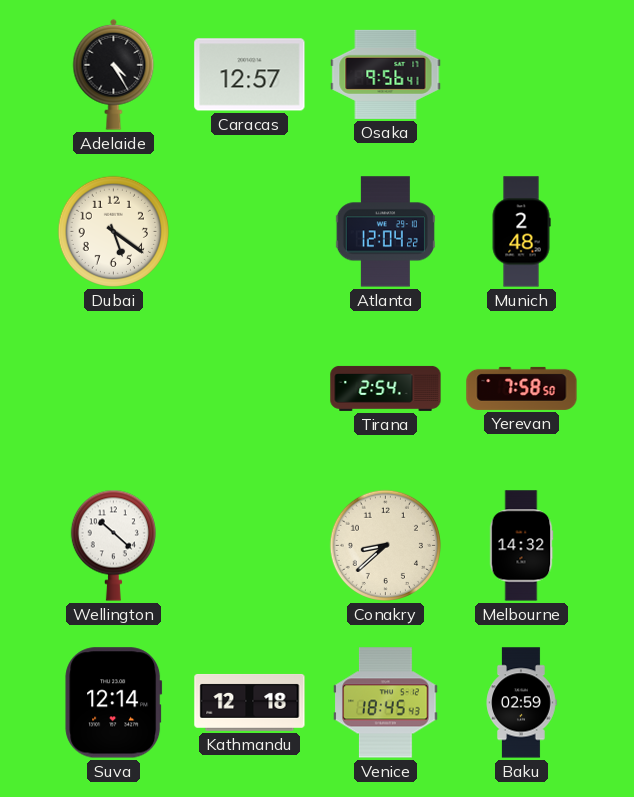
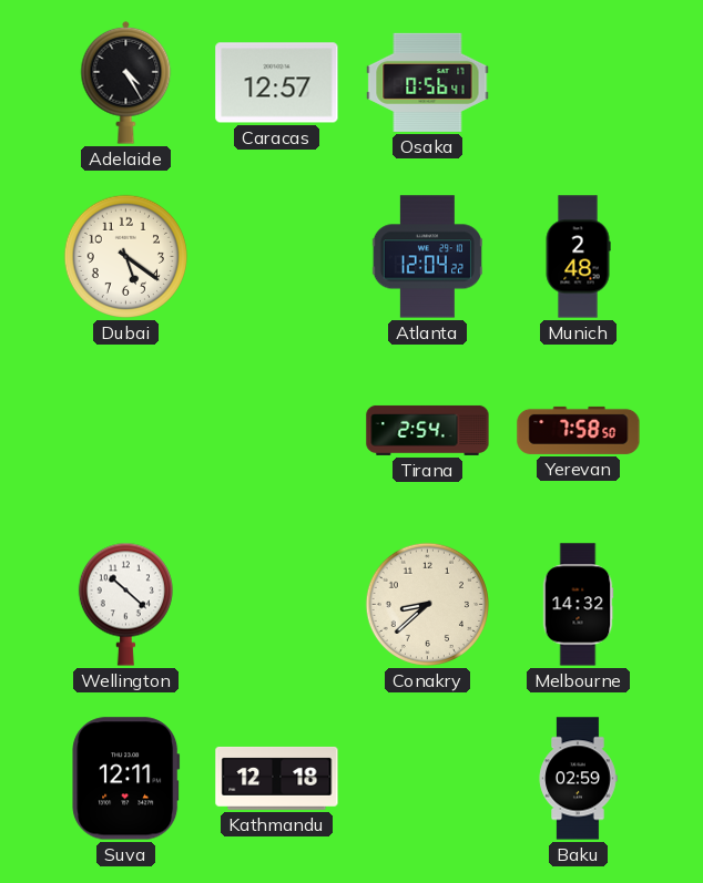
Osaka: 9:56 -> 0:56
Suva: 12:14 -> 12:11
Venice: 18:45 -> none
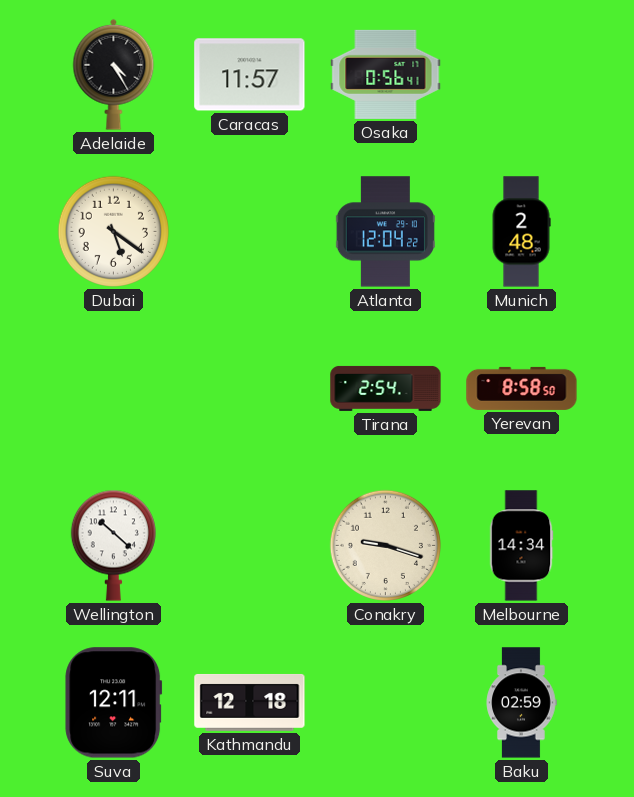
Caracas: 12:57 -> 11:57
Yerevan: 7:58 -> 8:58
Conakry: 8:38 -> 9:18
Melbourne: 14:32 -> 14:34
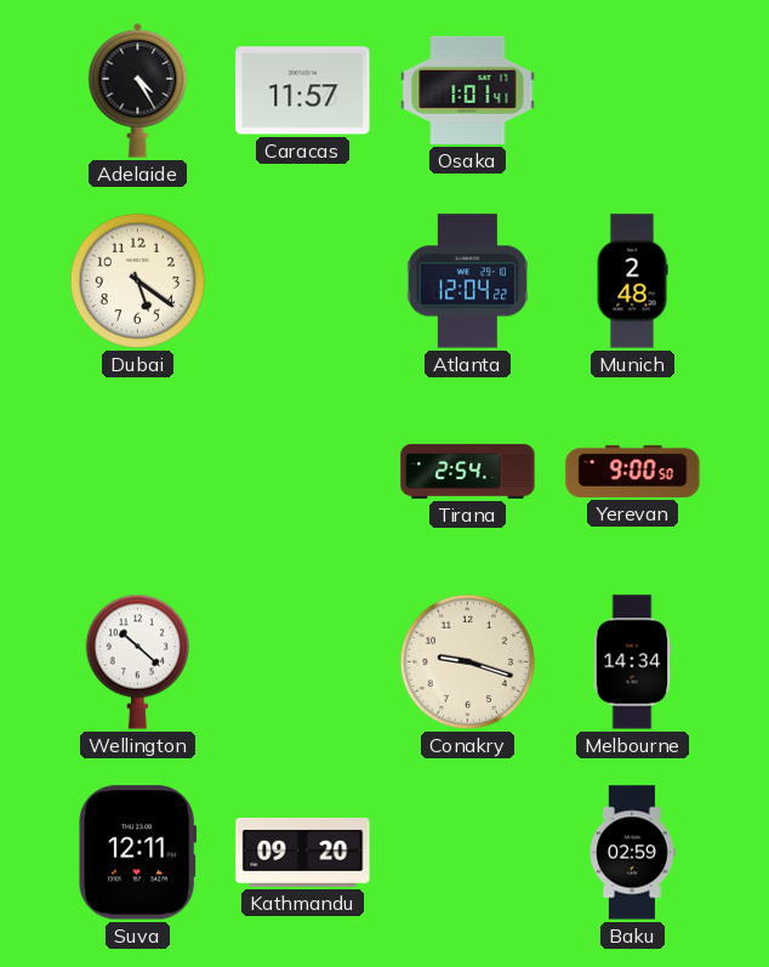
Osaka: 0:56 -> 1:01
Yerevan: 8:58 -> 9:00
Kathmandu: 12:18 -> 09:20
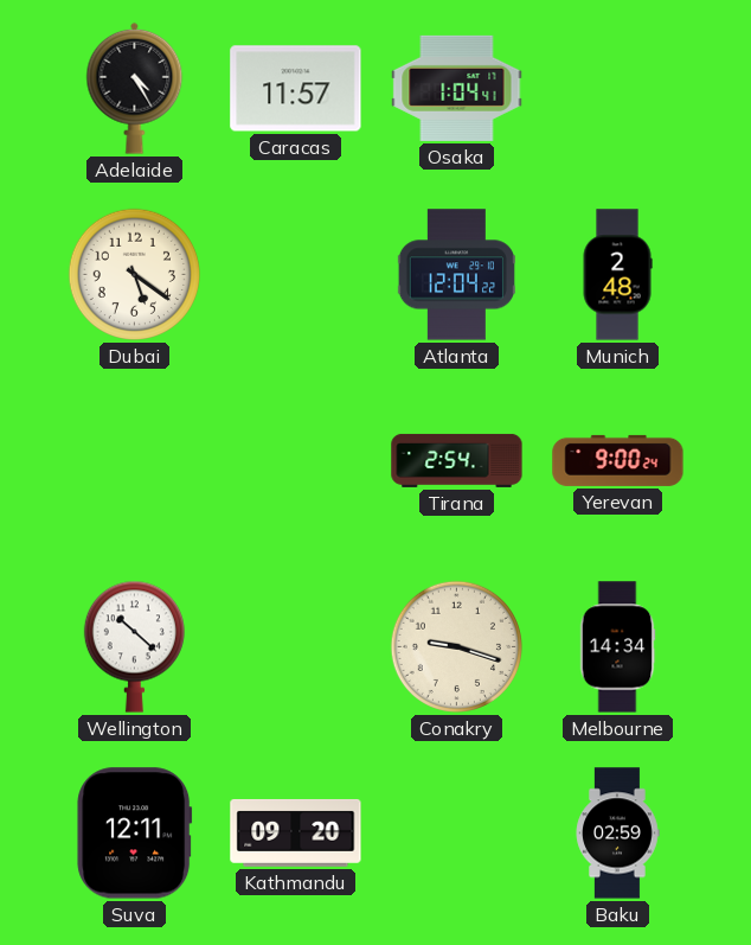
Osaka: 1:01 -> 1:04
Yerevan: 9:00:50 -> 9:00:24
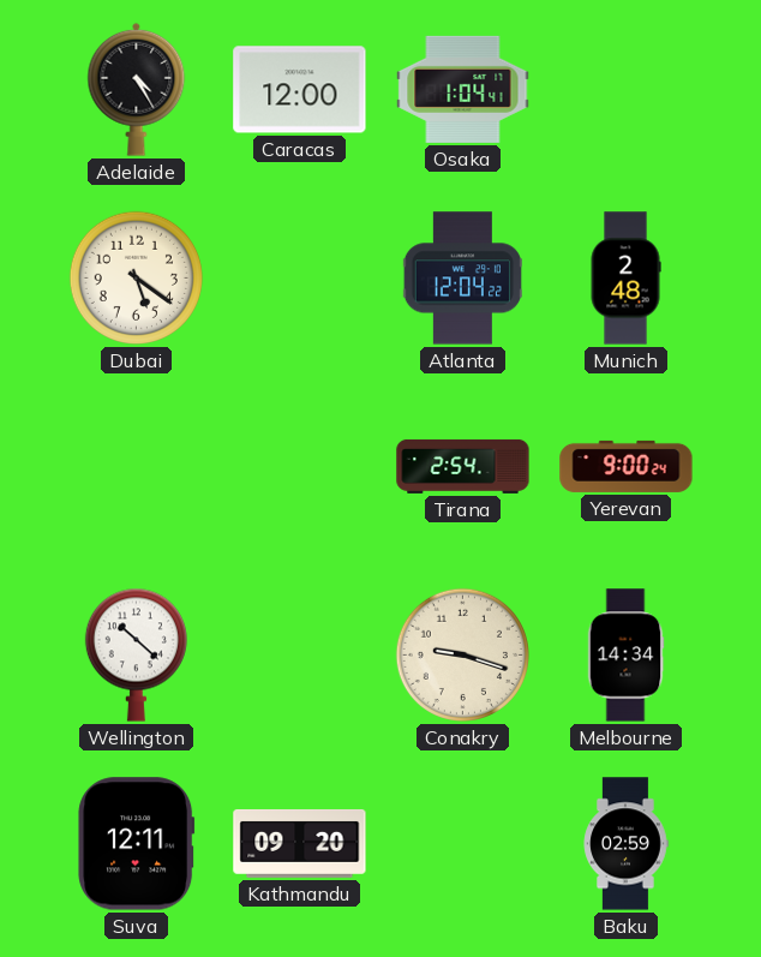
Caracas: 11:57 -> 12:00
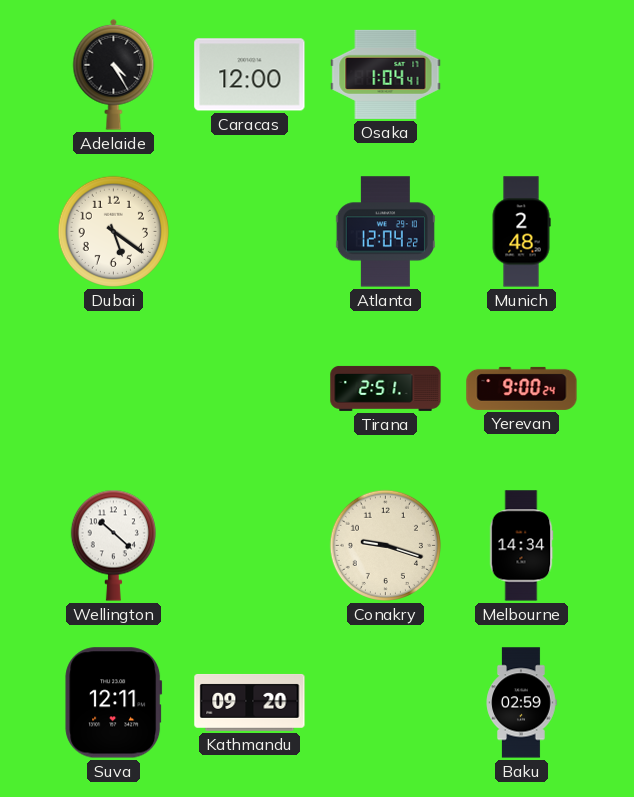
Tirana: 2:54 -> 2:51
